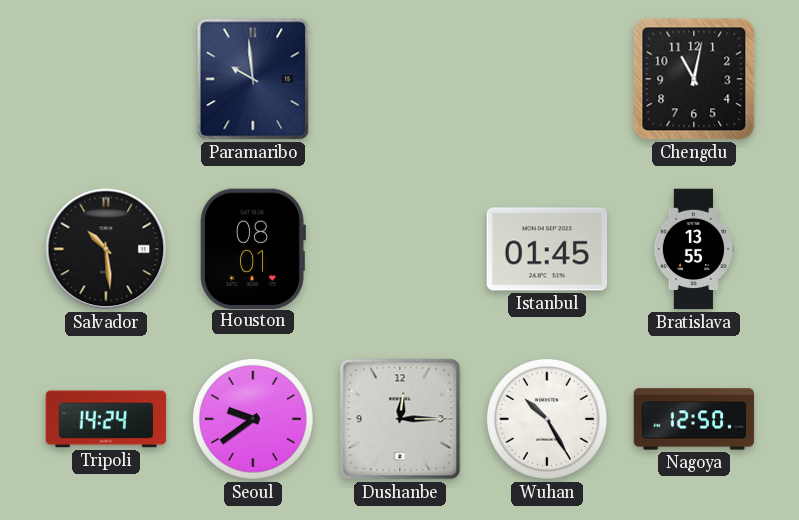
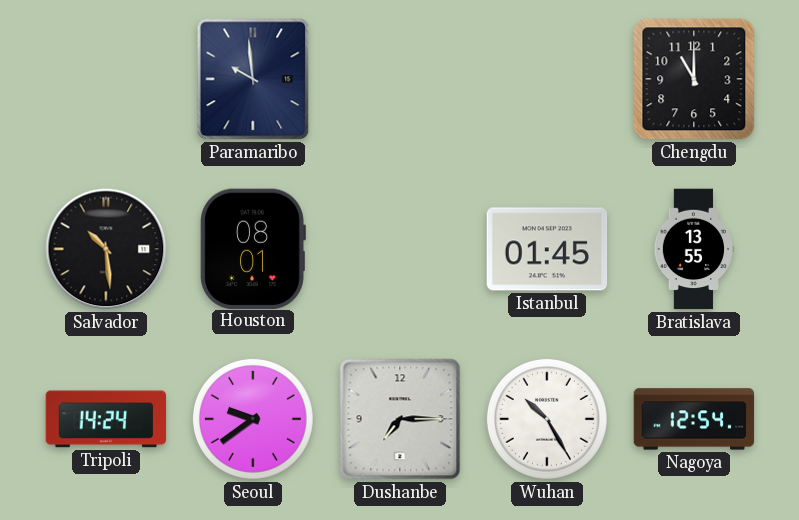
Chengdu: 11:02 -> 11:00
Dushanbe: 12:15 -> 7:15
Nagoya: 12:50 -> 12:54
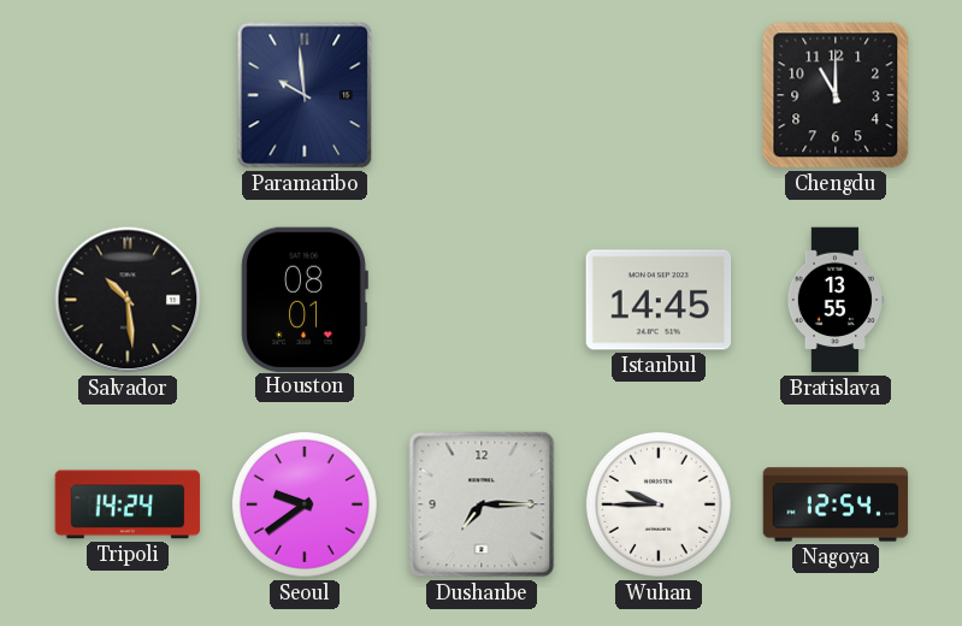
Istanbul: 01:45 -> 14:45
Wuhan: 10:25 -> 9:45
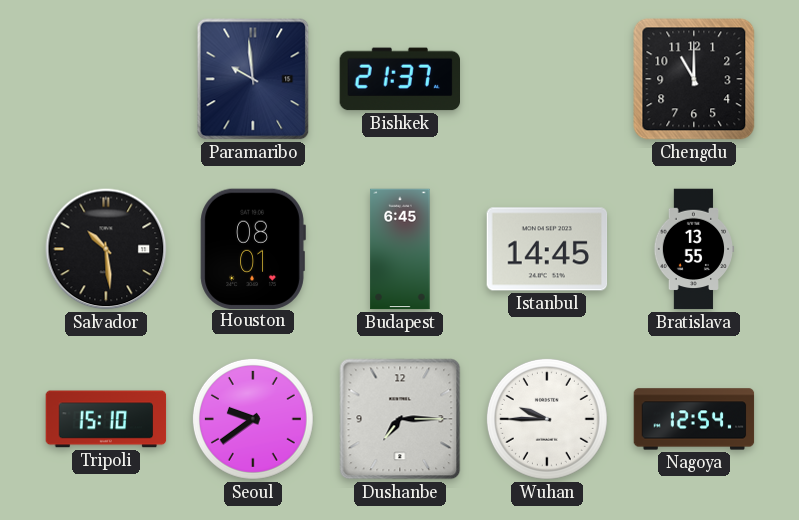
Bishkek: none -> 21:37
Budapest: none -> 6:45
Tripoli: 14:24 -> 15:10
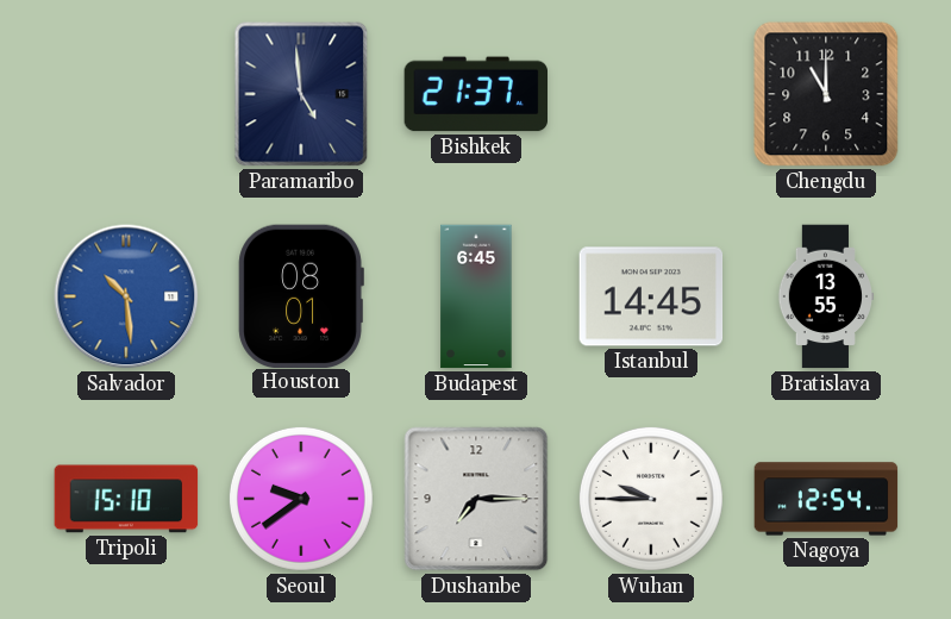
Paramaribo: 9:59 -> 4:59
Salvador dial: black -> blue
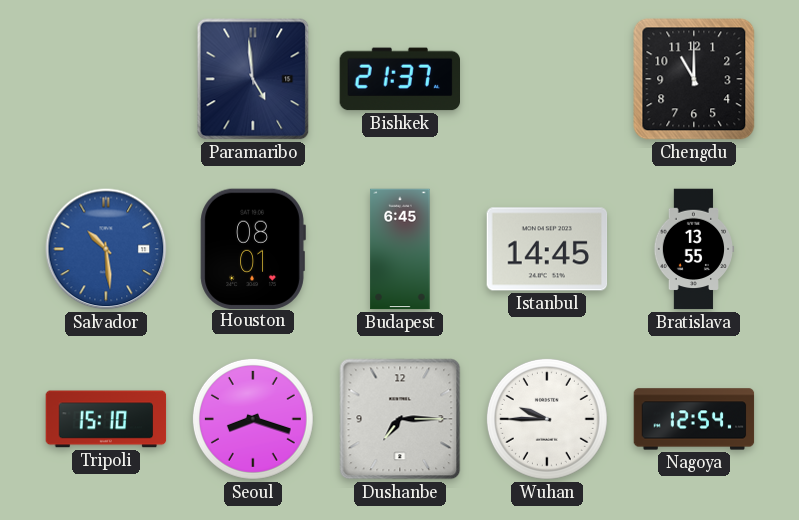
Seoul: 9:39 -> 8:18
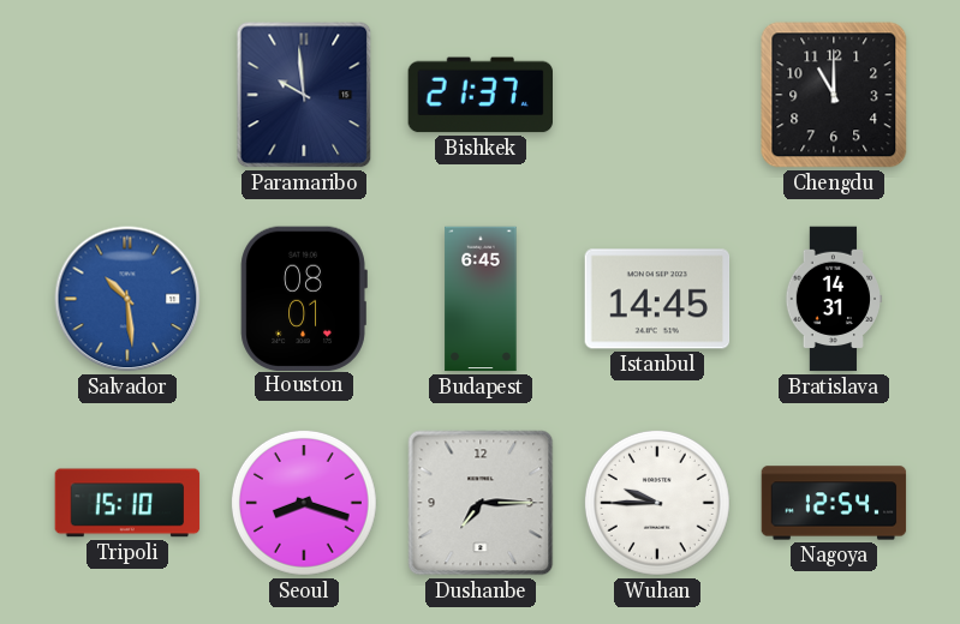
Paramaribo: 4:59 -> 9:59
Bratislava: 13:55 -> 14:31
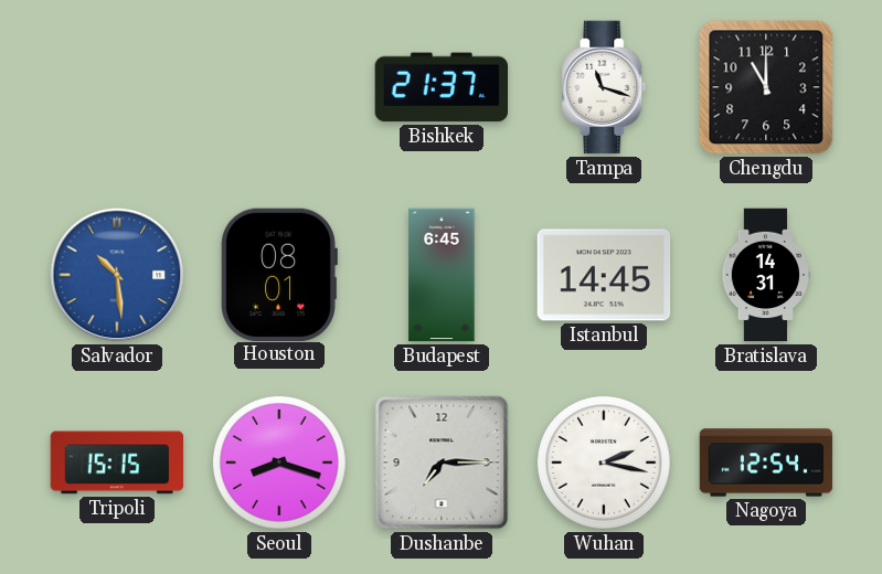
Paramaribo: 9:59 -> none
Tampa: none -> 11:18
Tripoli: 15:10 -> 15:15
Wuhan: 9:45 -> 2:17
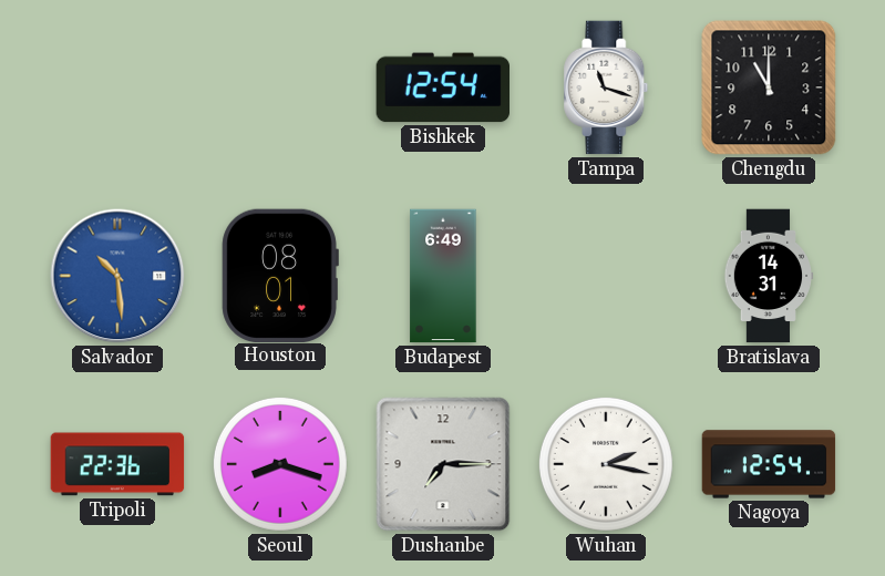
Bishkek: 21:37 -> 12:54
Budapest: 6:45 -> 6:49
Istanbul: 14:45 -> none
Tripoli: 15:15 -> 22:36
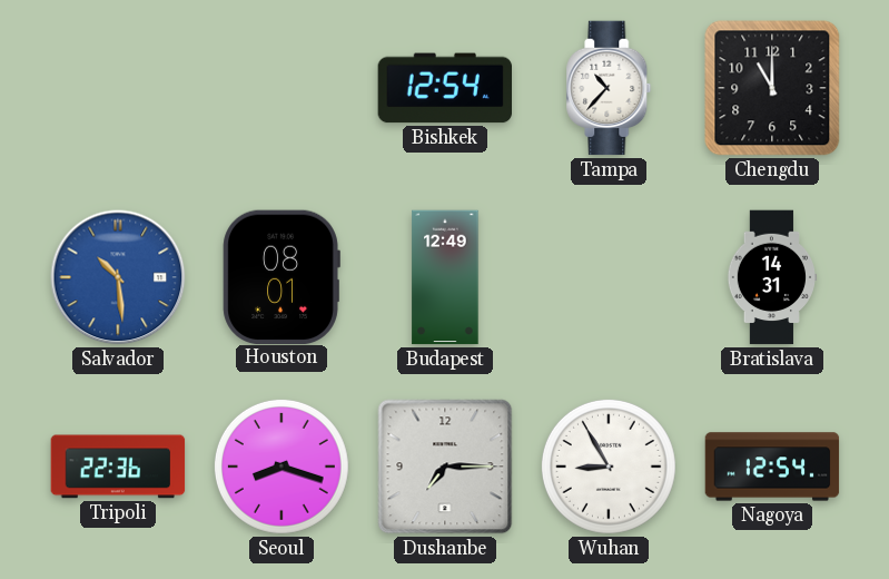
Tampa: 11:18 -> 10:37
Budapest: 6:49 -> 12:49
Wuhan: 2:17 -> 8:55
